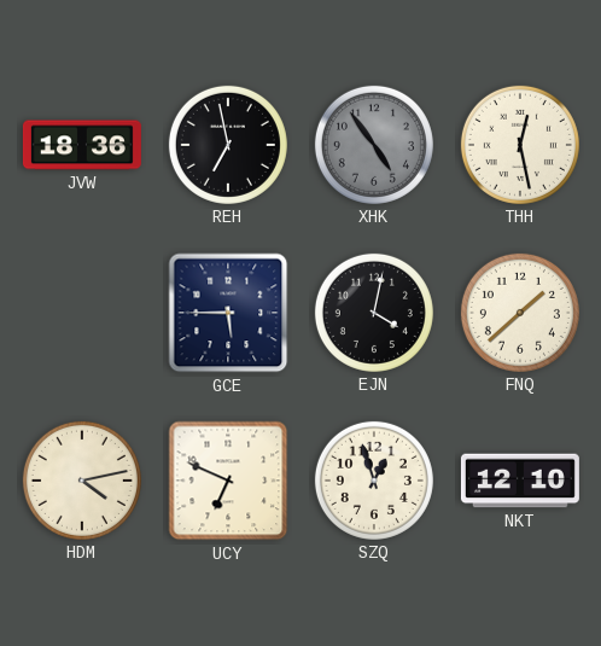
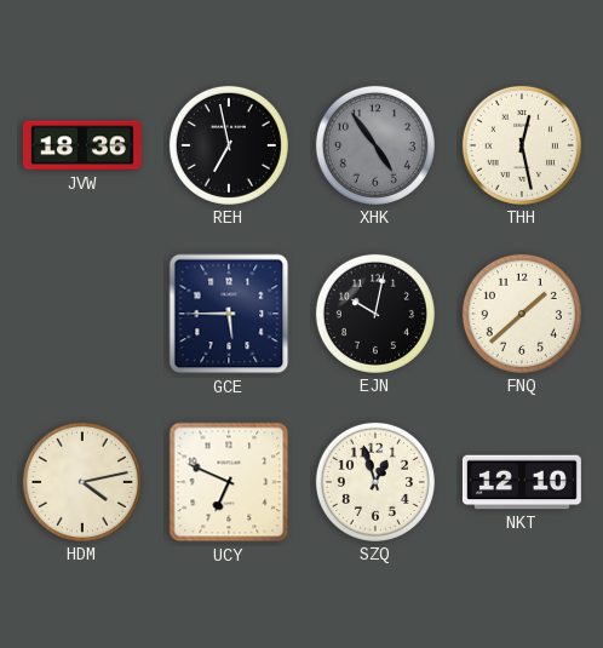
EJN: 4:02 -> 10:02
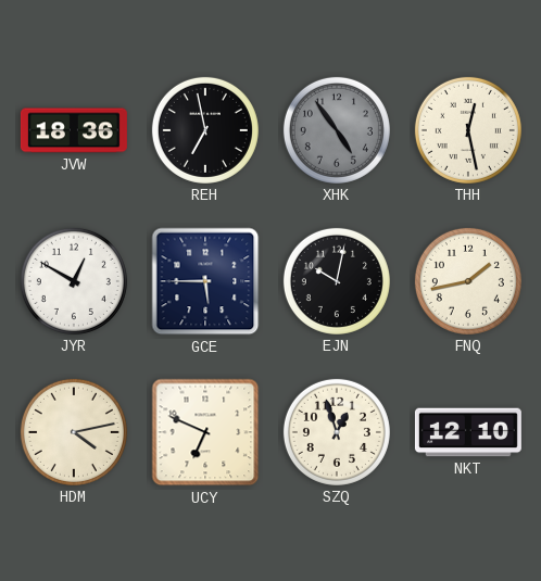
JYR: none -> 12:50
FNQ: 1:38 -> 1:43
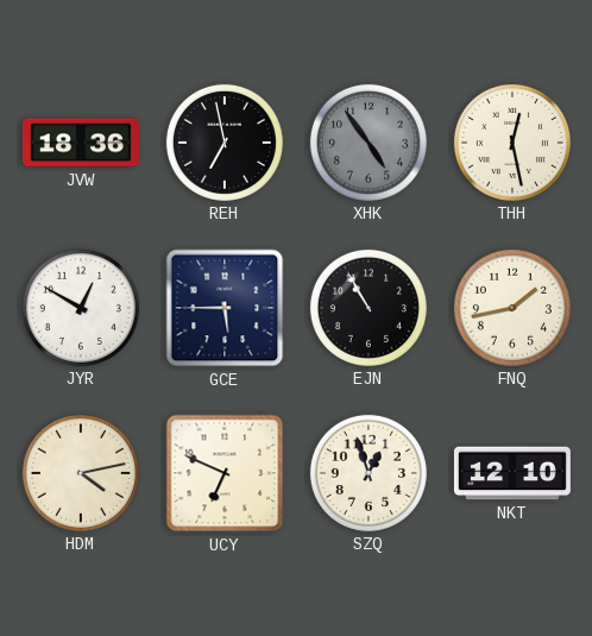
EJN: 10:02 -> 10:55
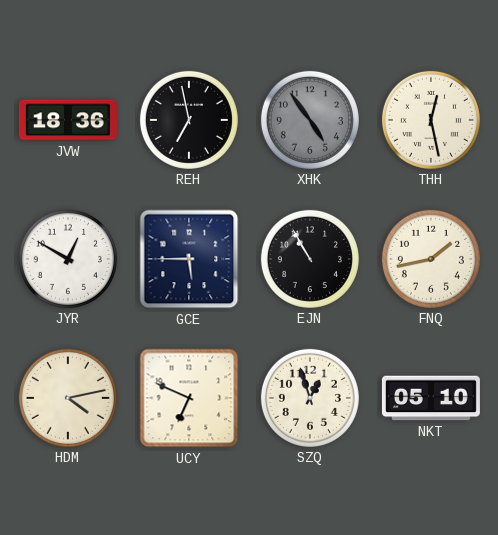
NKT: 12:10 -> 05:10
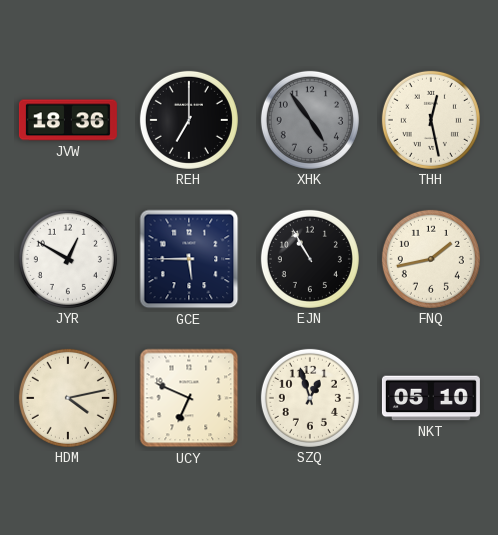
REH: 6:58 -> 7:00
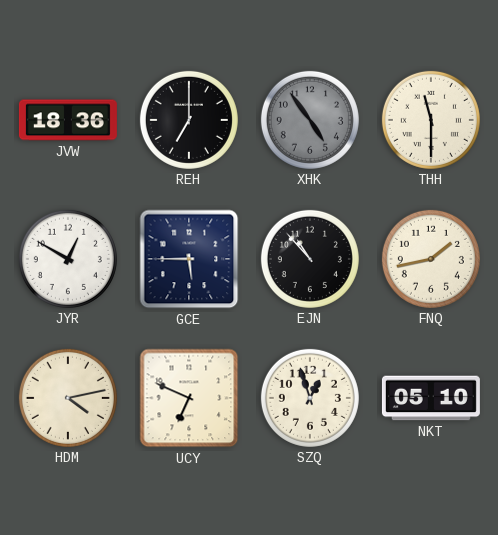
THH: 12:28 -> 11:30
EJN: 10:55 -> 10:53
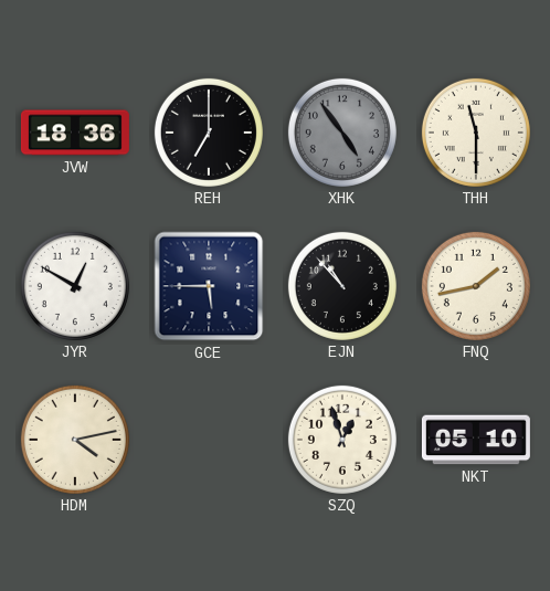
UCY: 6:49 -> none
